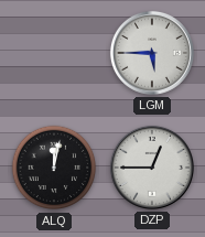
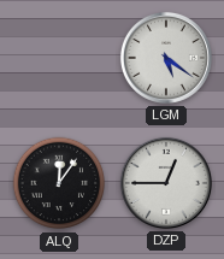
LGM: 5:45 -> 5:21
ALQ: 12:02 -> 12:06
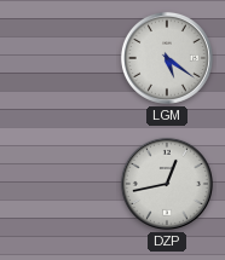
ALQ: 12:06 -> none
DZP: 12:45 -> 12:43
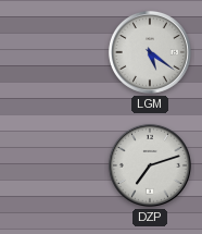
DZP: 12:43 -> 7:12
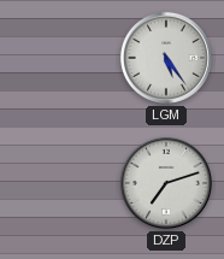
LGM: 5:21 -> 5:24
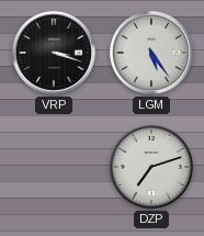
VRP: none -> 3:18
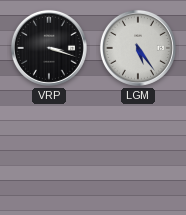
DZP: 7:12 -> none
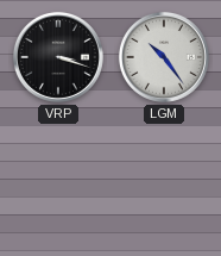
LGM: 5:24 -> 10:24
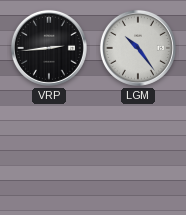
VRP: 3:18 -> 2:44
